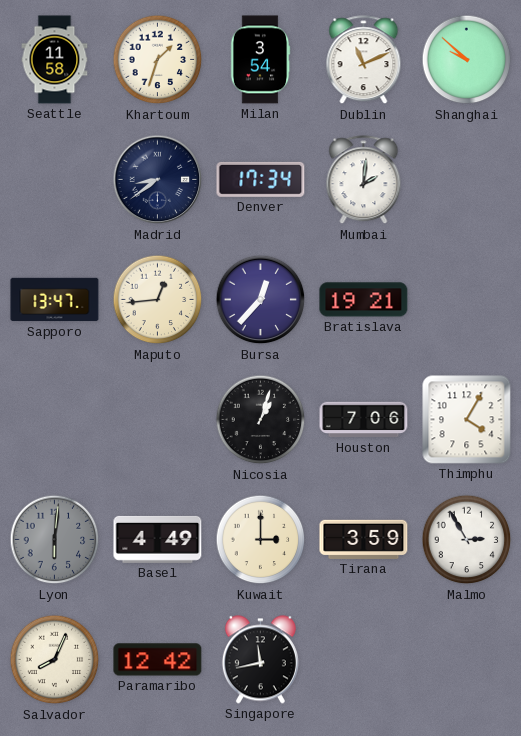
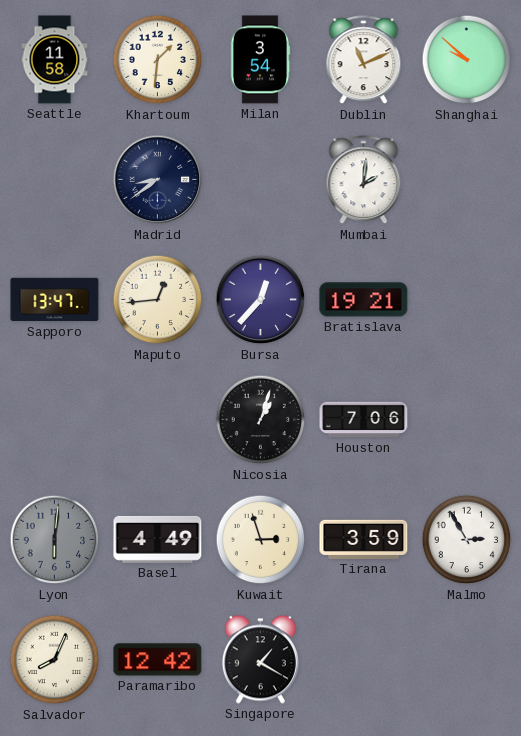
Khartoum: 1:33 -> 1:31
Denver: 17:34 -> none
Thimphu: 4:05 -> none
Kuwait: 3:00 -> 2:57
Singapore: 11:43 -> 1:20
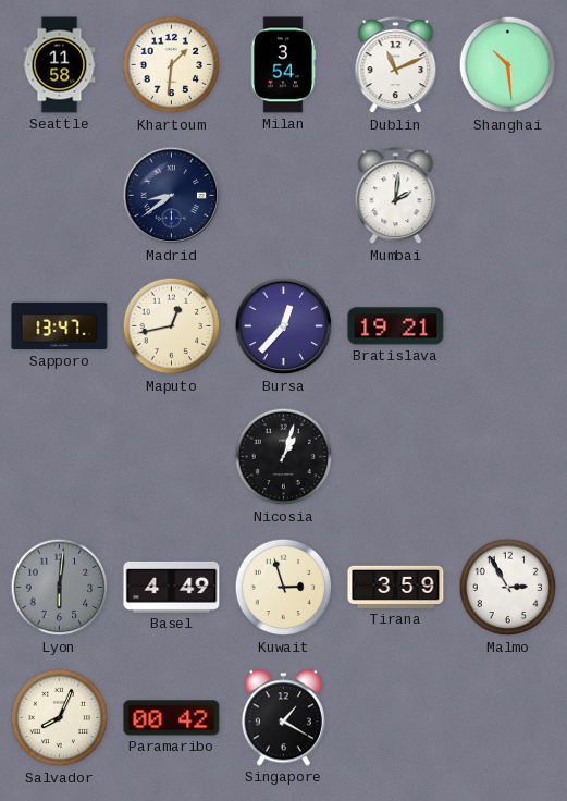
Shanghai: 9:52 -> 10:29
Maputo: 12:44 -> 12:43
Houston: 7:06 -> none
Paramaribo: 12:42 -> 00:42
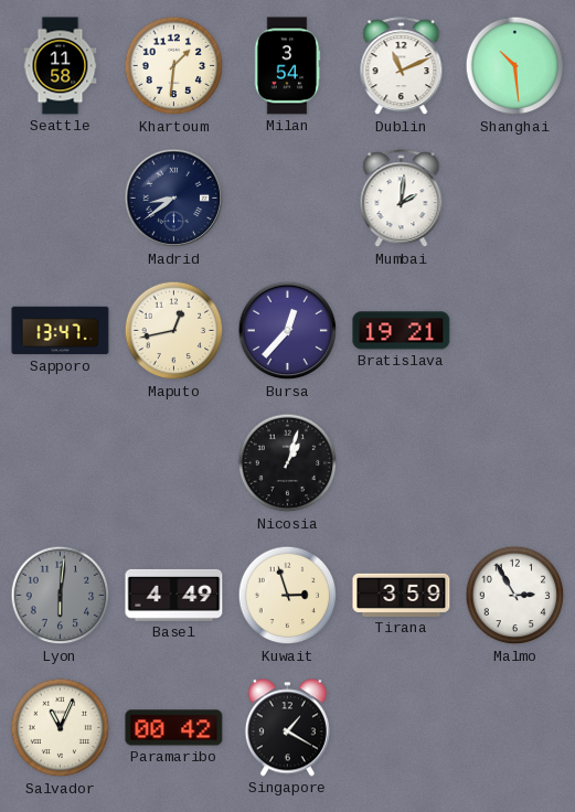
Salvador: 8:04 -> 11:04
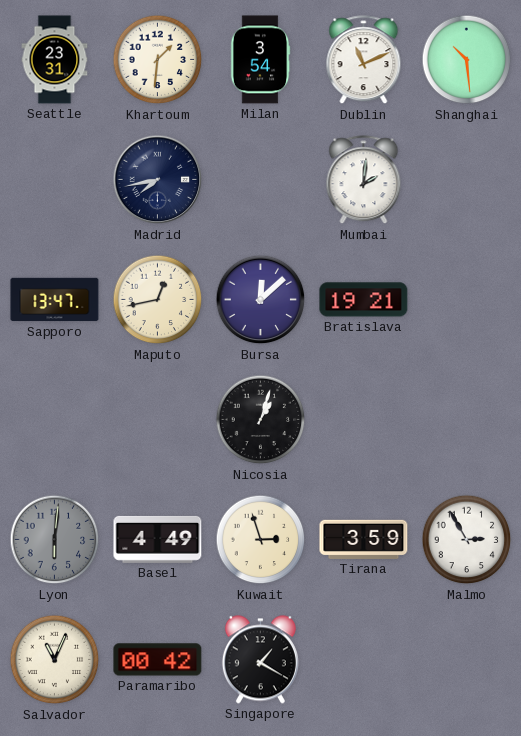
Seattle: 11:58 -> 23:31
Madrid: 8:39 -> 7:43
Bursa: 12:37 -> 12:08
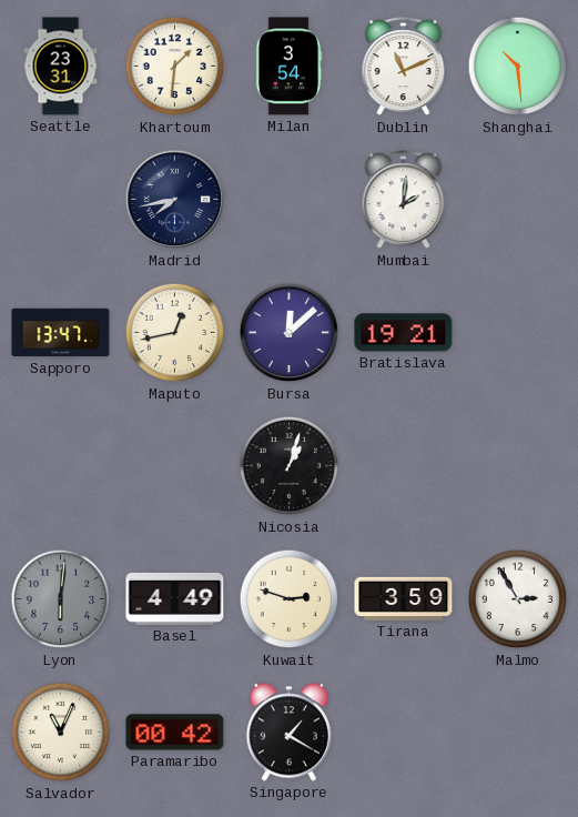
Kuwait: 2:57 -> 2:48
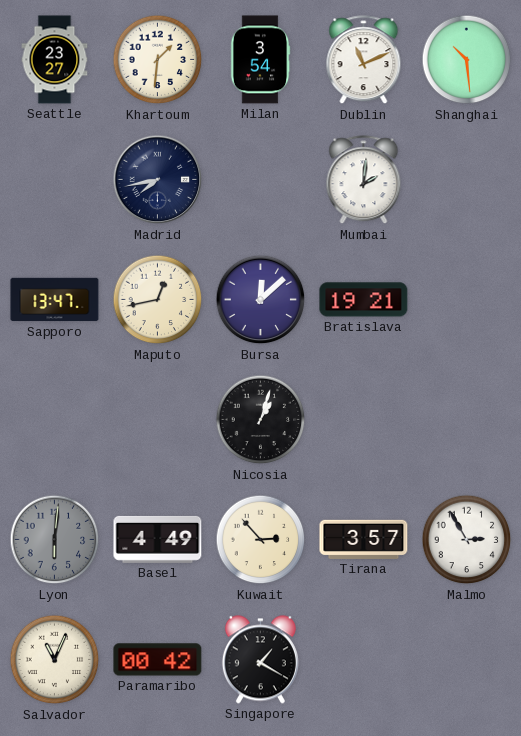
Seattle: 23:31 -> 23:27
Kuwait: 2:48 -> 2:53
Tirana: 3:59 -> 3:57
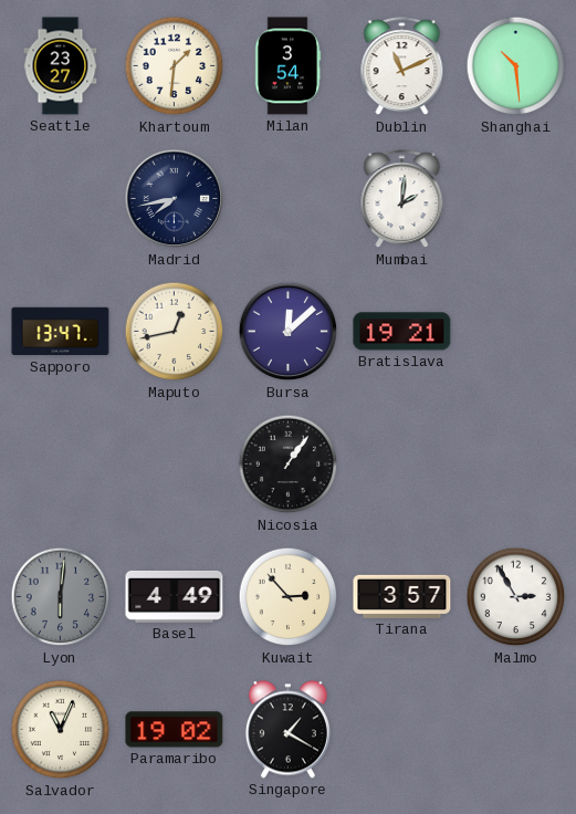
Nicosia: 1:03 -> 1:06
Paramaribo: 00:42 -> 19:02
